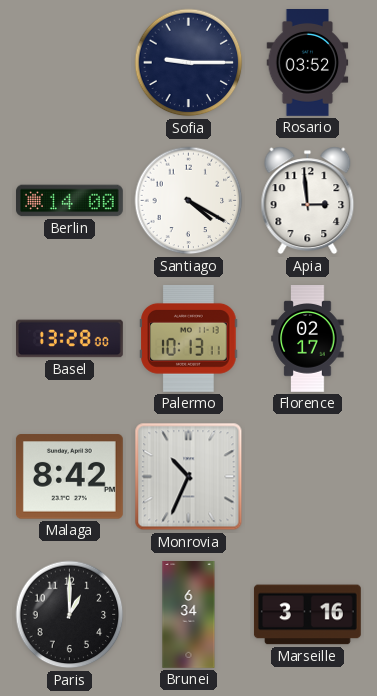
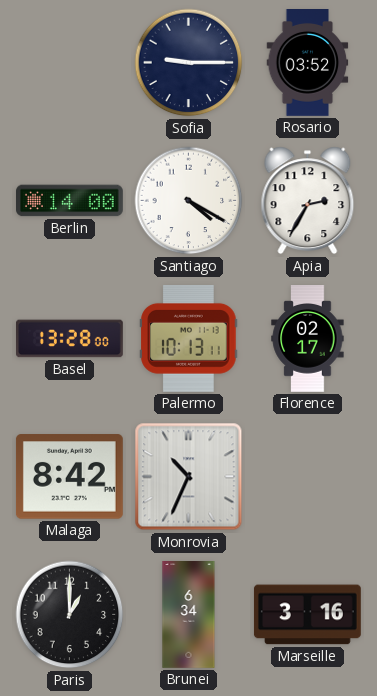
Apia: 2:59 -> 2:35
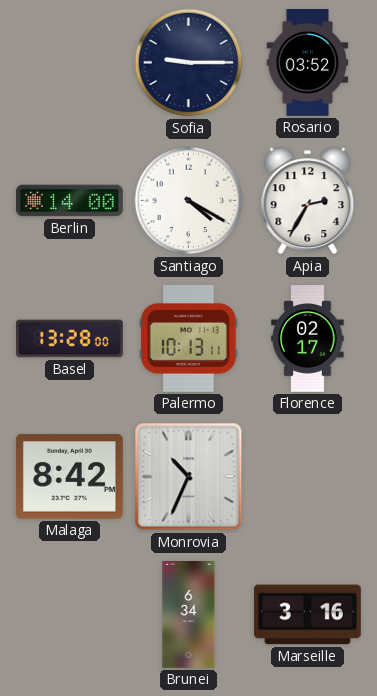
Paris: 1:00 -> none
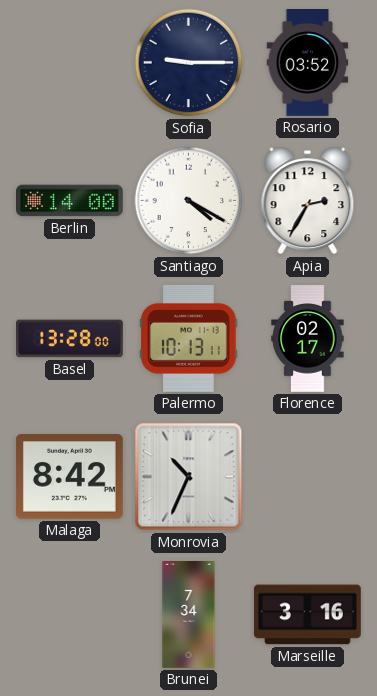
Brunei: 6:34 -> 7:34
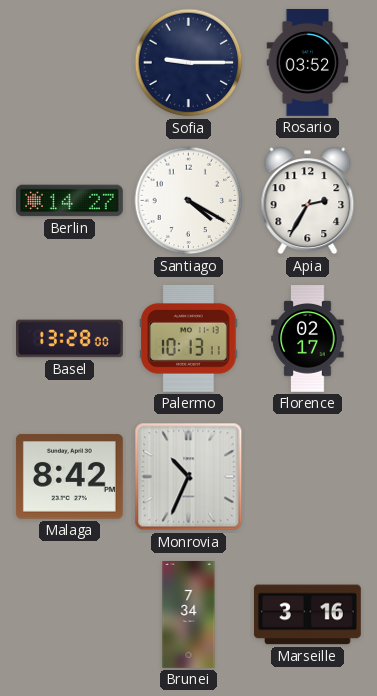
Berlin: 14:00 -> 14:27
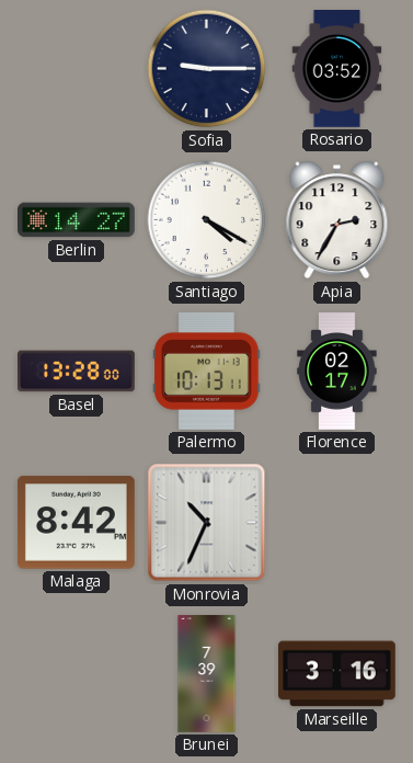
Brunei: 7:34 -> 7:39
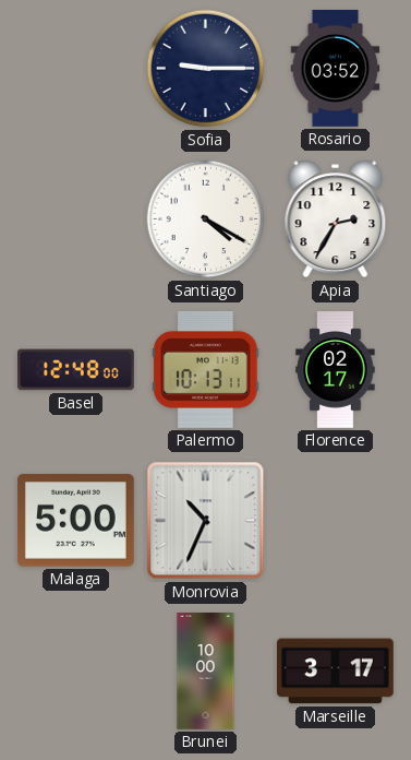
Berlin: 14:27 -> none
Basel: 13:28 -> 12:48
Malaga: 8:42 -> 5:00
Brunei: 7:39 -> 10:00
Marseille: 3:16 -> 3:17
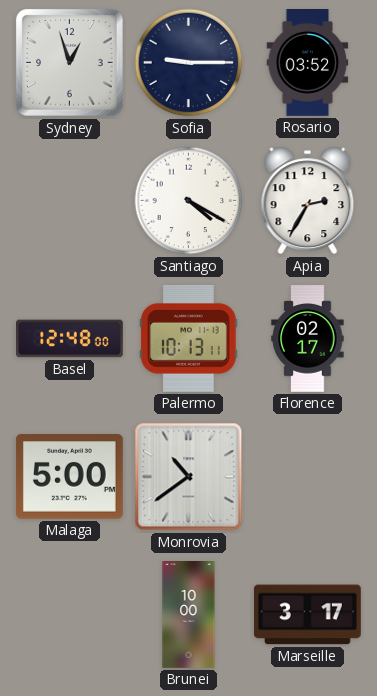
Sydney: none -> 12:57
Monrovia: 10:34 -> 10:39
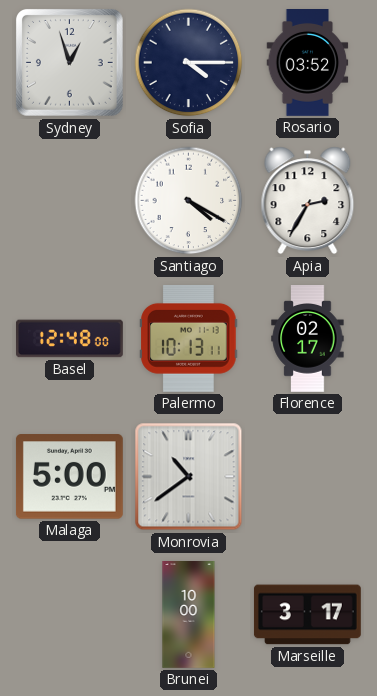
Sofia: 9:15 -> 4:15
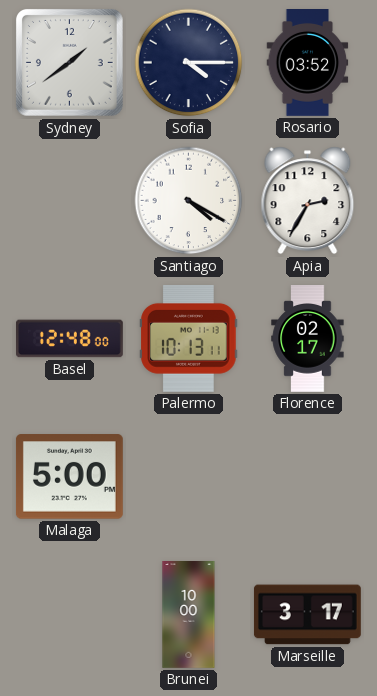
Sydney: 12:57 -> 1:39
Monrovia: 10:39 -> none
